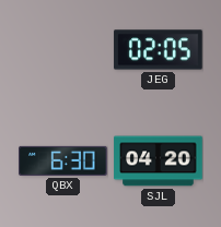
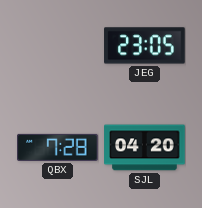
JEG: 02:05 -> 23:05
QBX: 6:30 -> 7:28
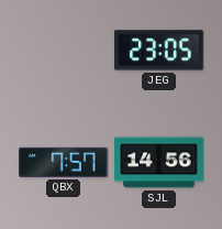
QBX: 7:28 -> 7:57
SJL: 04:20 -> 14:56
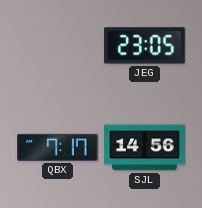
QBX: 7:57 -> 7:17
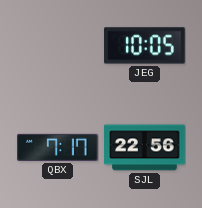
JEG: 23:05 -> 10:05
SJL: 14:56 -> 22:56
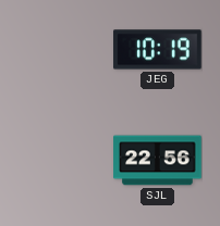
JEG: 10:05 -> 10:19
QBX: 7:17 -> none
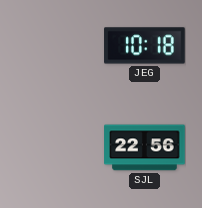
JEG: 10:19 -> 10:18
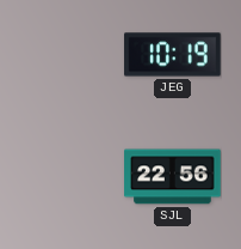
JEG: 10:18 -> 10:19
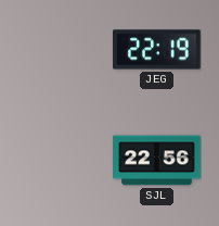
JEG: 10:19 -> 22:19
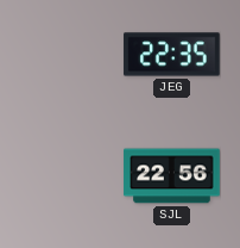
JEG: 22:19 -> 22:35
